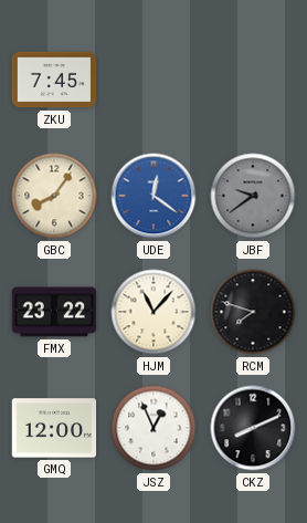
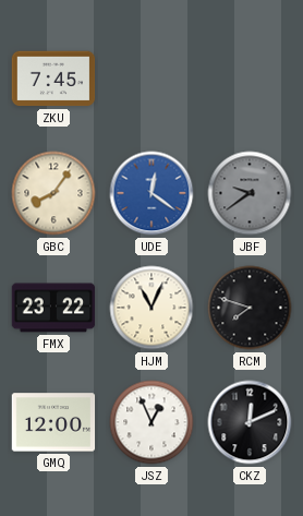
HJM: 11:07 -> 11:04
CKZ: 8:11 -> 12:11
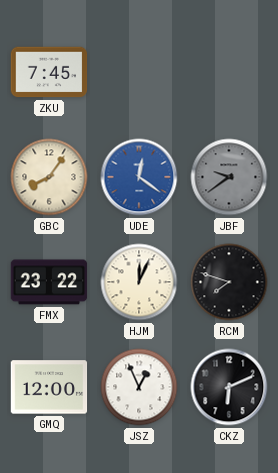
HJM: 11:04 -> 12:04
CKZ: 12:11 -> 6:11
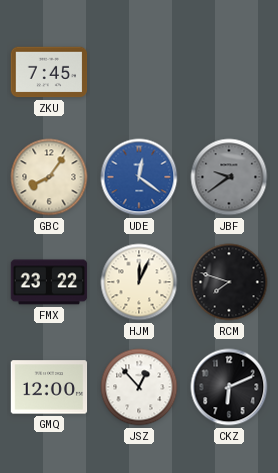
JSZ: 12:56 -> 12:53
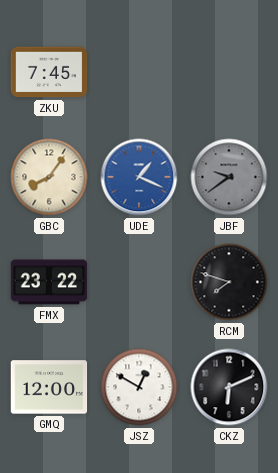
UDE: 12:21 -> 1:19
HJM: 12:04 -> none
JSZ: 12:53 -> 12:50
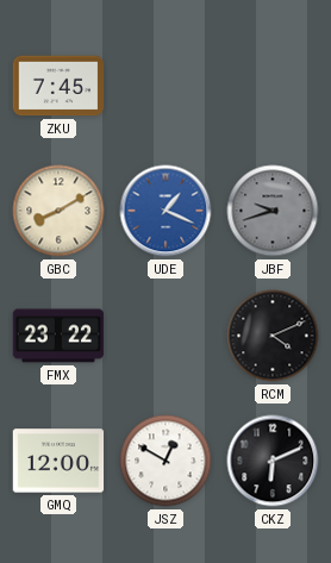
GBC: 8:06 -> 8:10
JBF: 9:39 -> 9:42
RCM: 7:48 -> 4:11
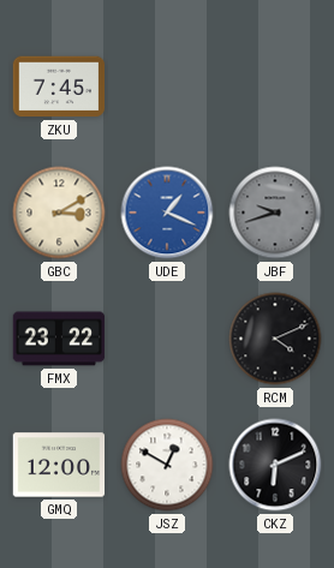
GBC: 8:10 -> 3:10
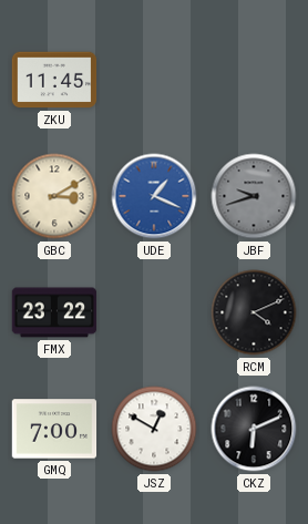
ZKU: 7:45 -> 11:45
GMQ: 12:00 -> 7:00
